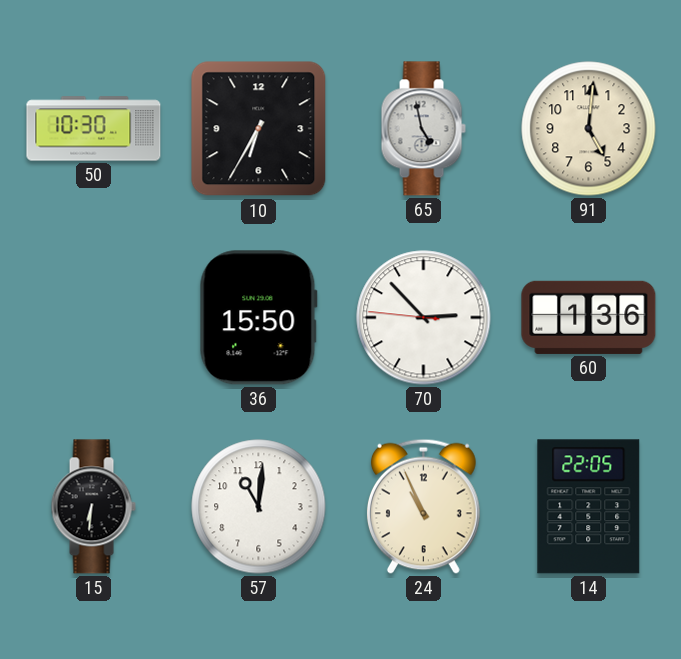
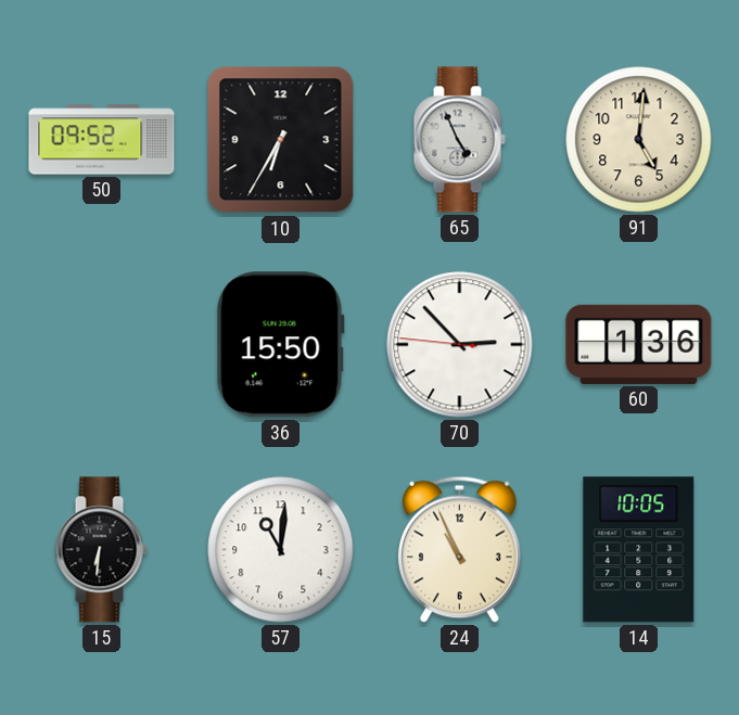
50: 10:30 -> 09:52
65: 4:58 -> 4:56
14: 22:05 -> 10:05
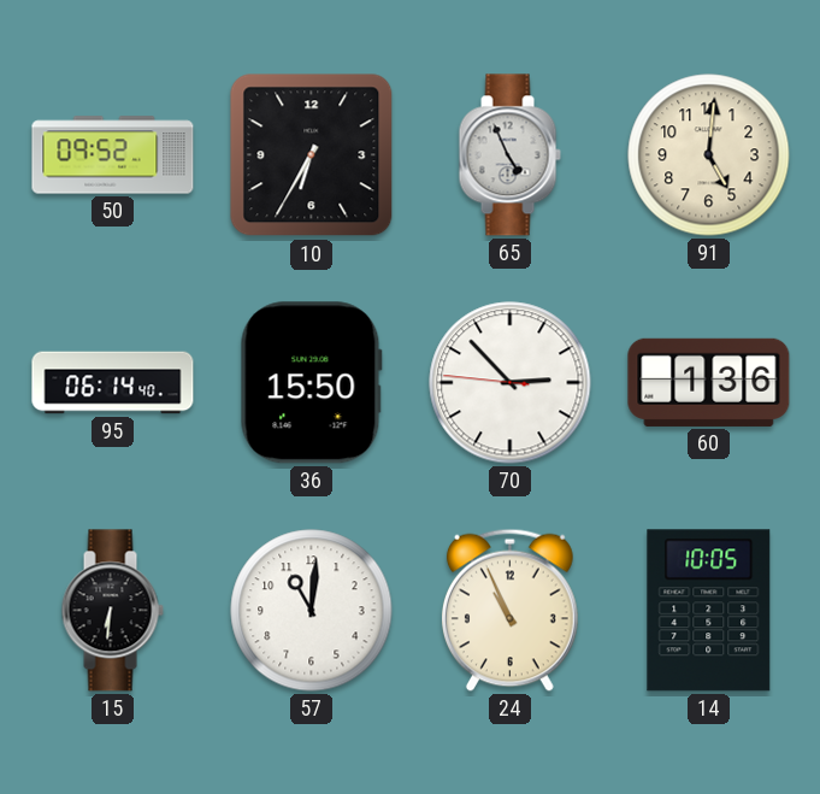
95: none -> 06:14
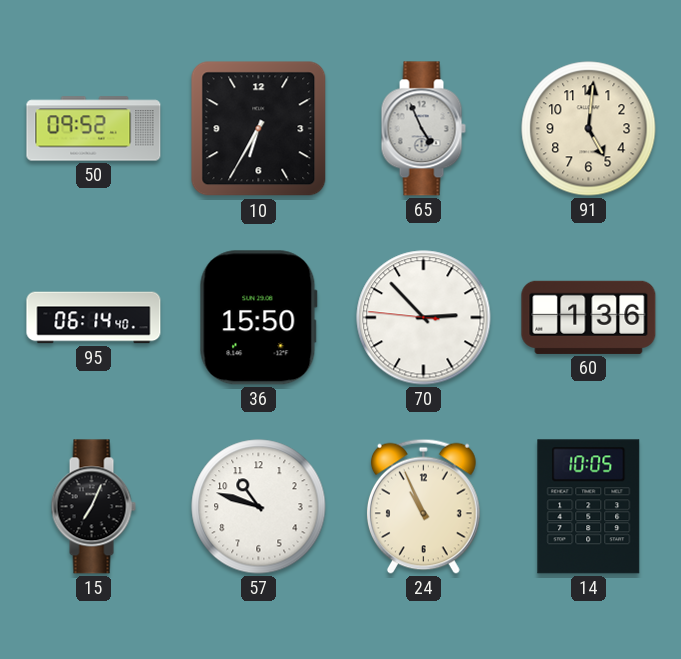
15: 6:31 -> 7:04
57: 11:01 -> 10:48
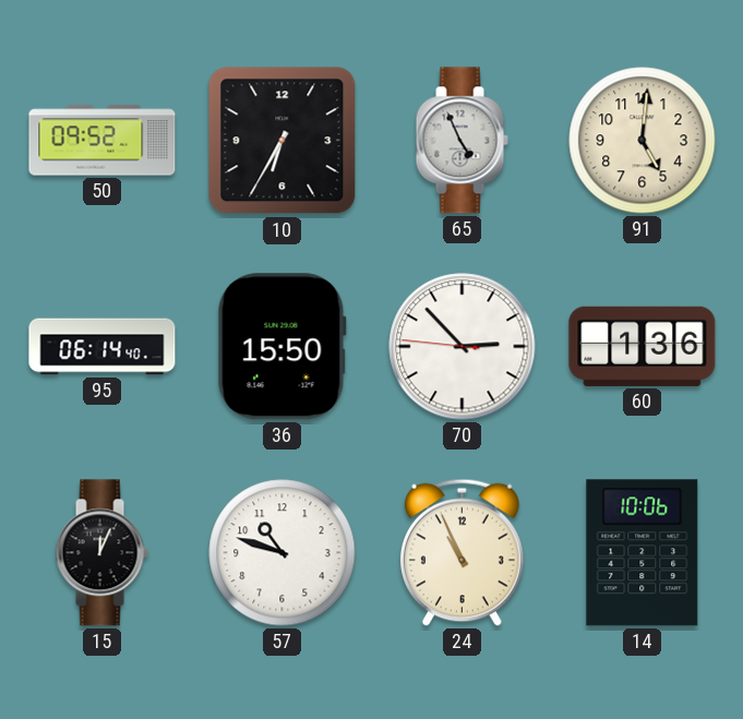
15: 7:04 -> 12:04
14: 10:05 -> 10:06
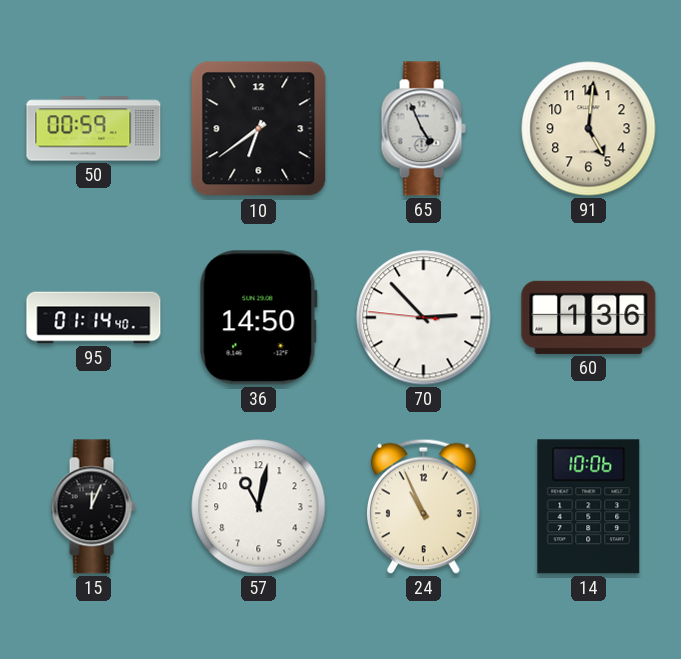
50: 09:52 -> 00:59
10: 6:35 -> 6:39
95: 06:14 -> 01:14
36: 15:50 -> 14:50
57: 10:48 -> 11:02
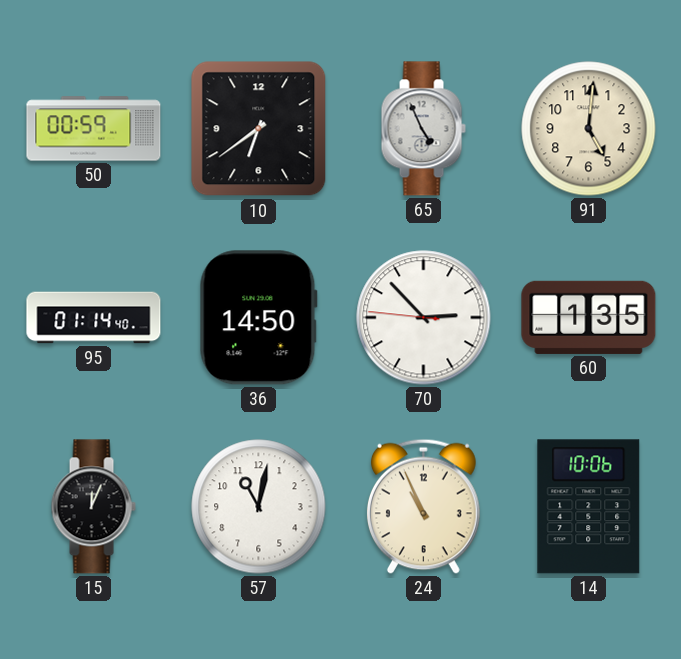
60: 1:36 -> 1:35
